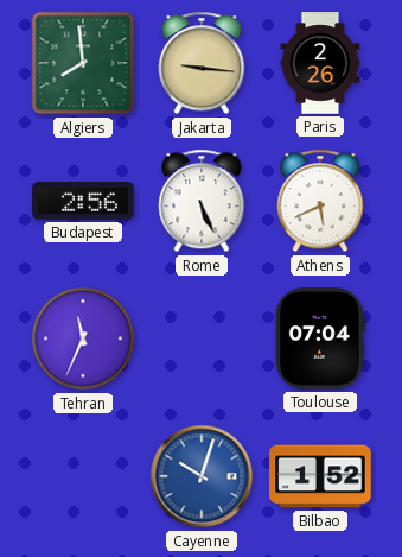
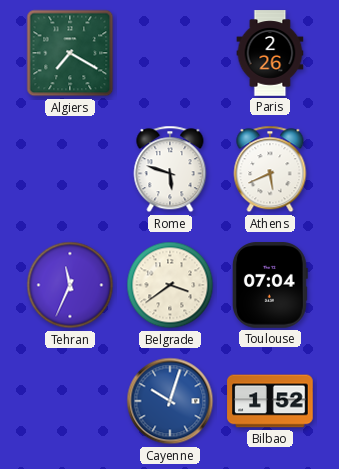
Algiers: 7:59 -> 7:20
Jakarta: 9:16 -> none
Budapest: 2:56 -> none
Rome: 5:26 -> 5:48
Belgrade: none -> 3:39
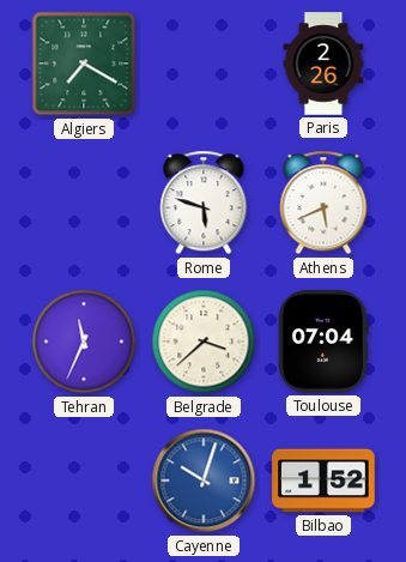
Belgrade: 3:39 -> 3:38
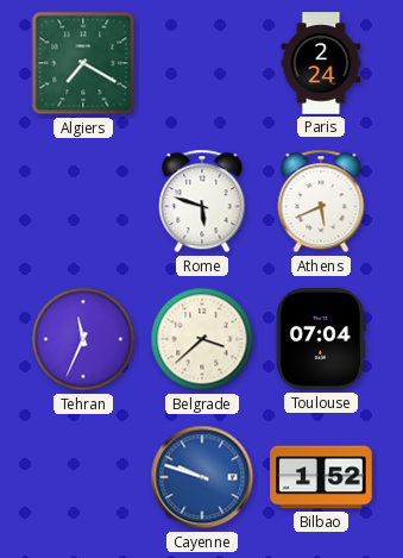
Paris: 2:26 -> 2:24
Cayenne: 10:03 -> 9:48
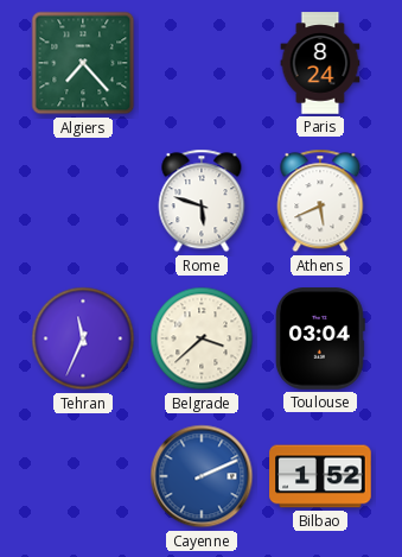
Algiers: 7:20 -> 7:23
Paris: 2:24 -> 8:24
Toulouse: 07:04 -> 03:04
Cayenne: 9:48 -> 2:11
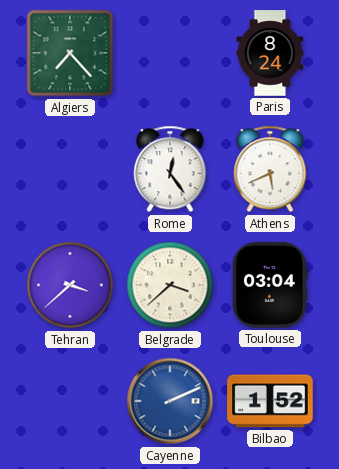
Rome: 5:48 -> 12:24
Tehran: 11:34 -> 3:38
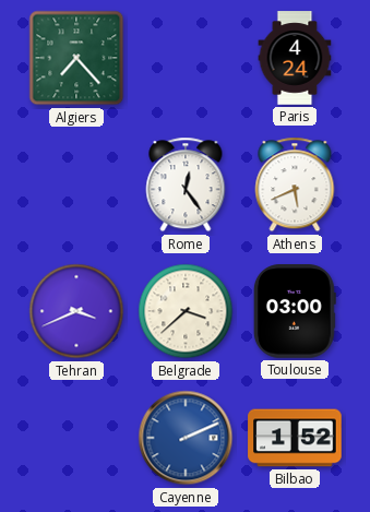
Paris: 8:24 -> 4:24
Tehran: 3:38 -> 3:41
Toulouse: 03:04 -> 03:00
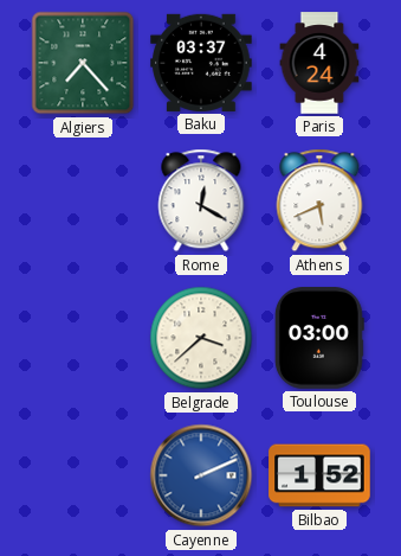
Baku: none -> 03:37
Rome: 12:24 -> 12:20
Tehran: 3:41 -> none
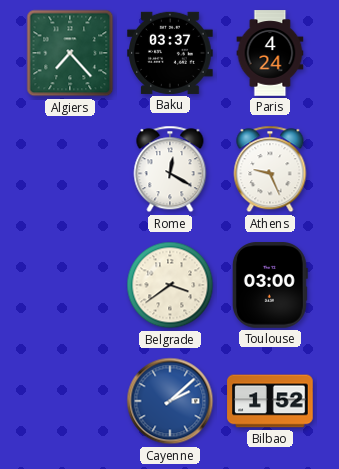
Athens: 5:41 -> 9:26
Belgrade: 3:38 -> 3:39
Cayenne: 2:11 -> 2:08
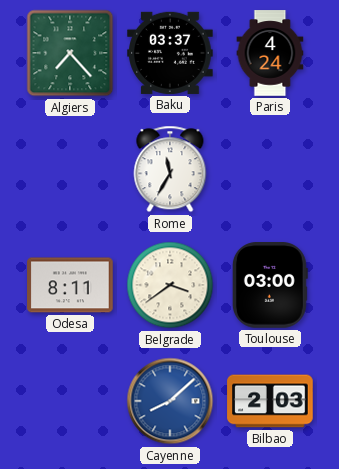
Rome: 12:20 -> 11:35
Athens: 9:26 -> none
Odesa: none -> 8:11
Cayenne: 2:08 -> 8:08
Bilbao: 1:52 -> 2:03
